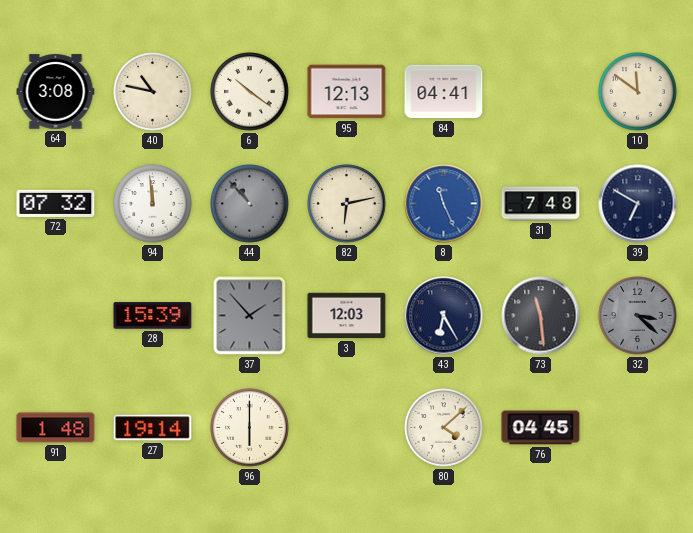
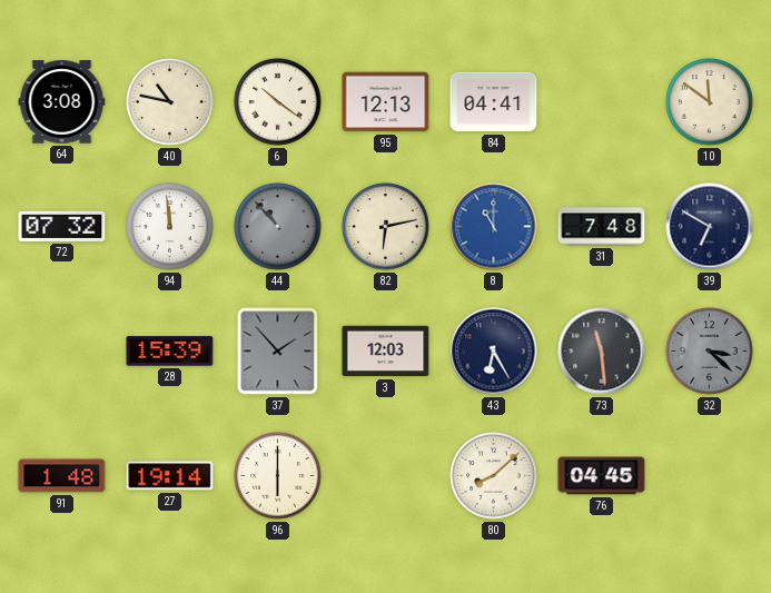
8: 11:26 -> 11:00
80: 4:08 -> 8:08
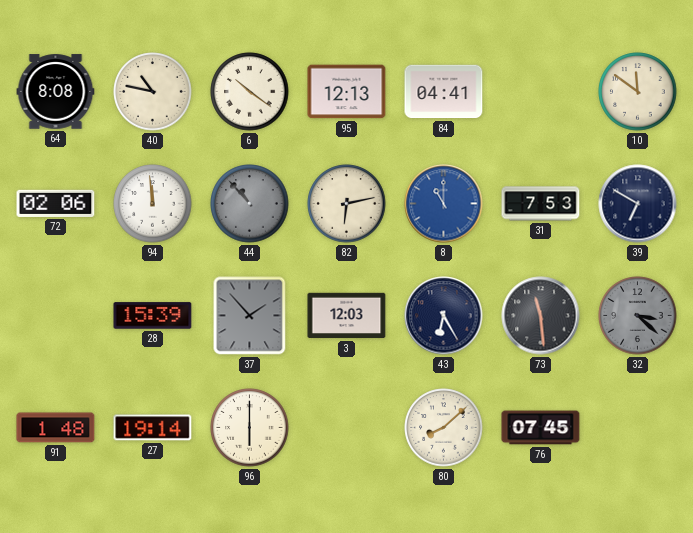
64: 3:08 -> 8:08
72: 07:32 -> 02:06
31: 7:48 -> 7:53
76: 04:45 -> 07:45
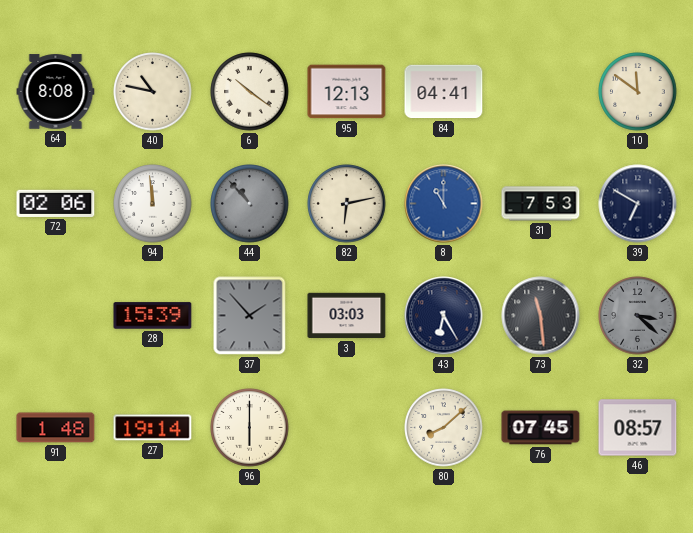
3: 12:03 -> 03:03
46: none -> 08:57
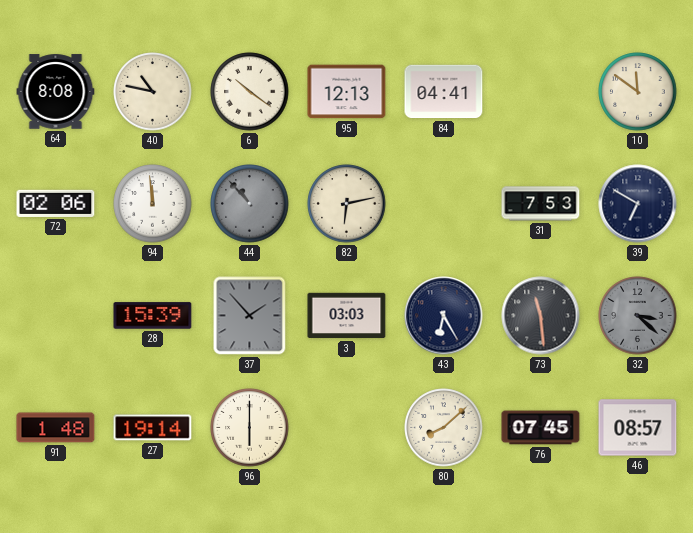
8: 11:00 -> none
